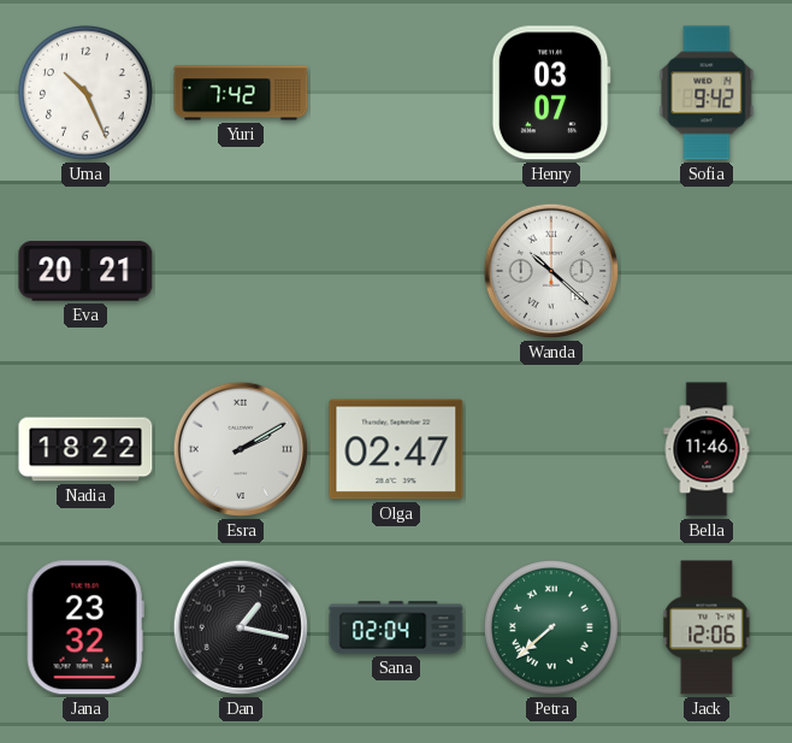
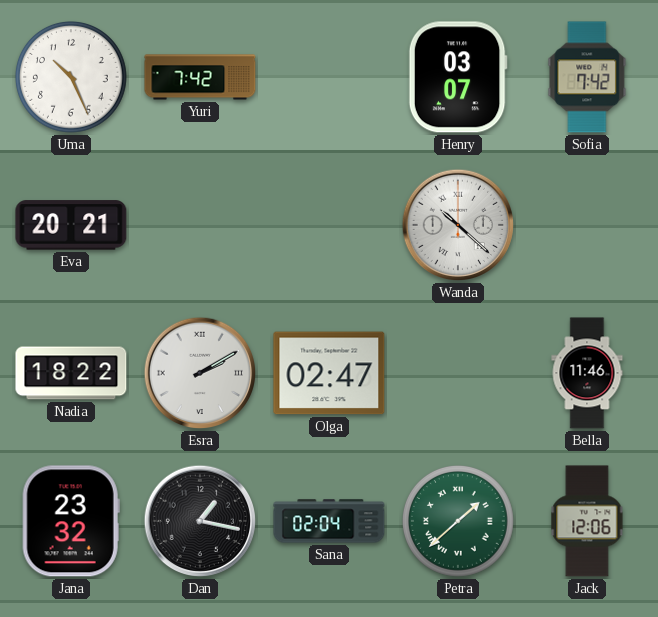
Sofia: 9:42 -> 7:42
Petra: 7:38 -> 1:38
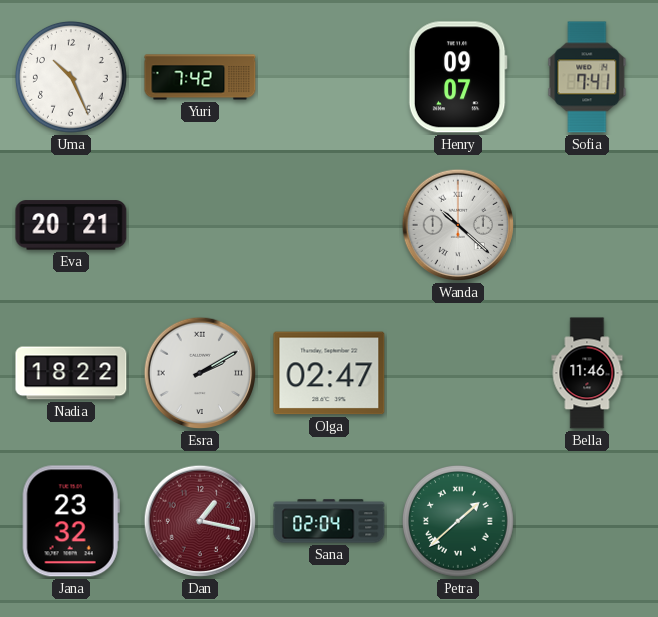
Henry: 03:07 -> 09:07
Sofia: 7:42 -> 7:41
Dan dial: black -> burgundy
Jack: 12:06 -> none
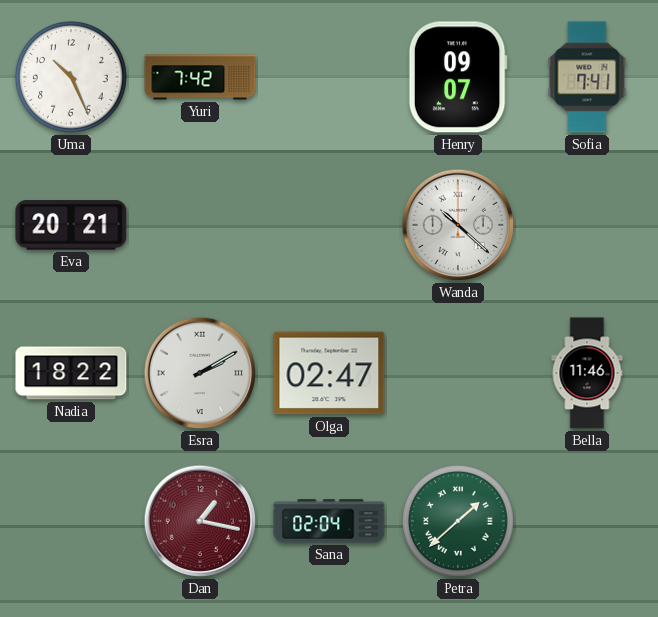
Jana: 23:32 -> none
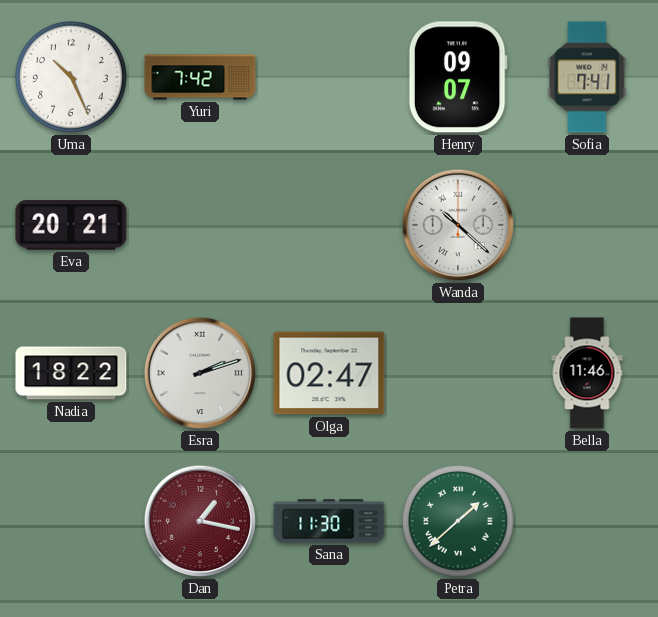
Esra: 2:10 -> 2:12
Sana: 02:04 -> 11:30
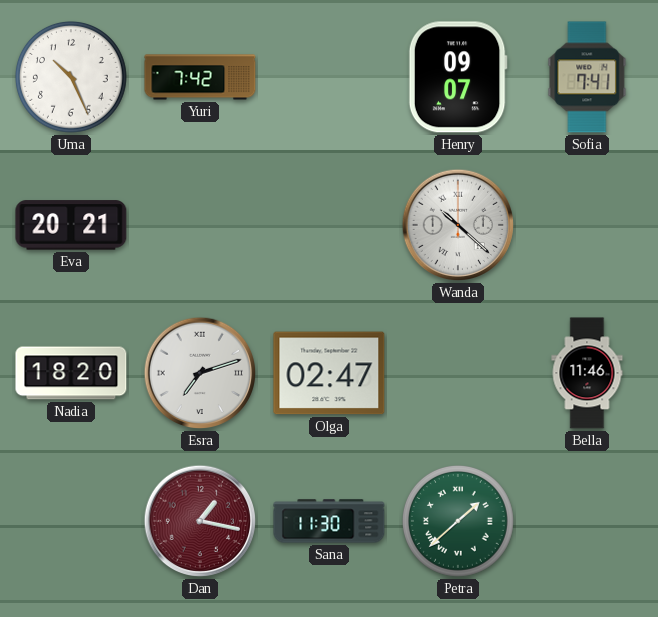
Nadia: 18:22 -> 18:20
Esra: 2:12 -> 7:12
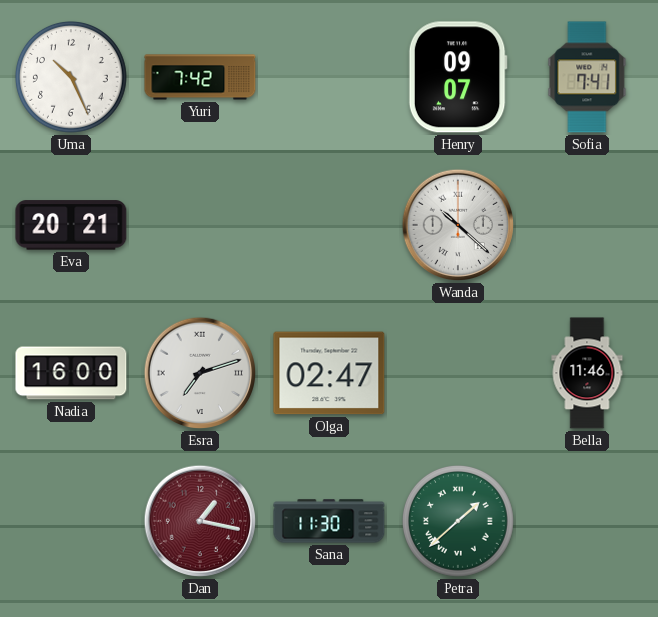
Nadia: 18:20 -> 16:00
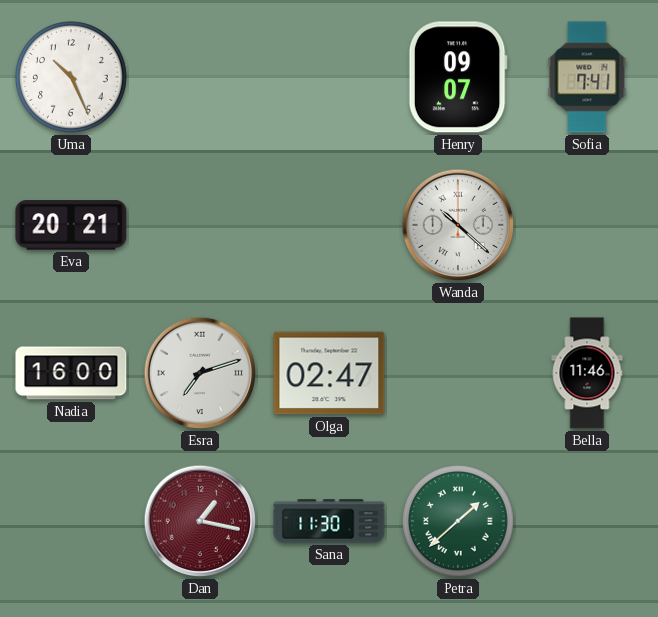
Yuri: 7:42 -> none
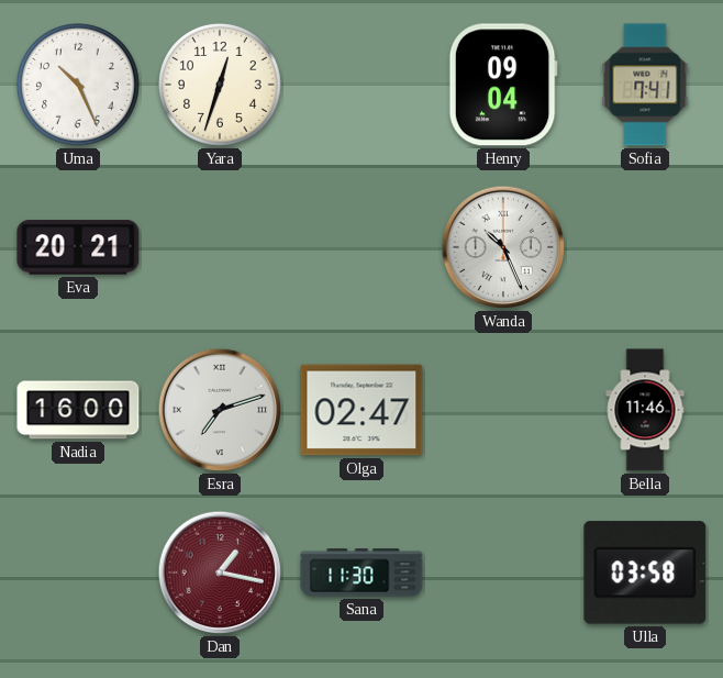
Yara: none -> 12:33
Henry: 09:07 -> 09:04
Wanda: 10:22 -> 10:26
Petra: 1:38 -> none
Ulla: none -> 03:58
